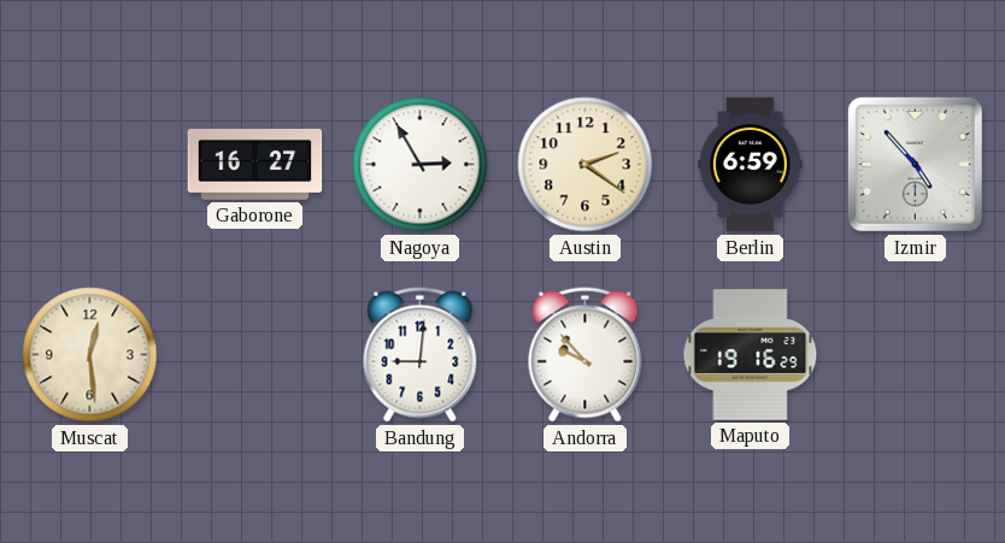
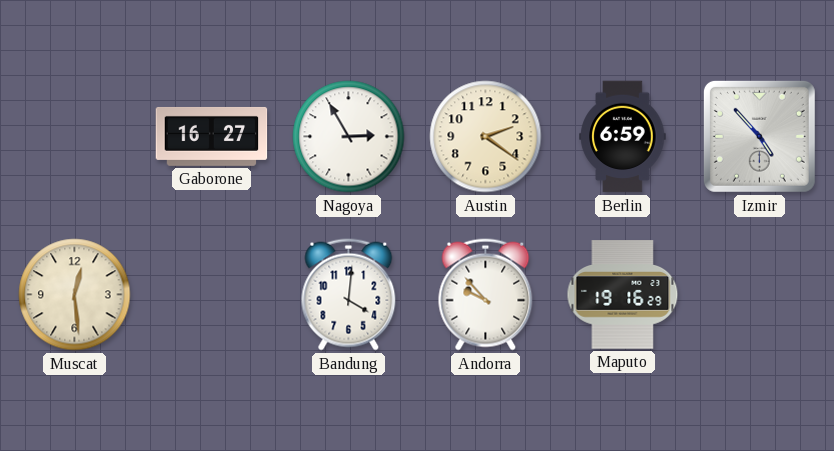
Bandung: 9:01 -> 4:01
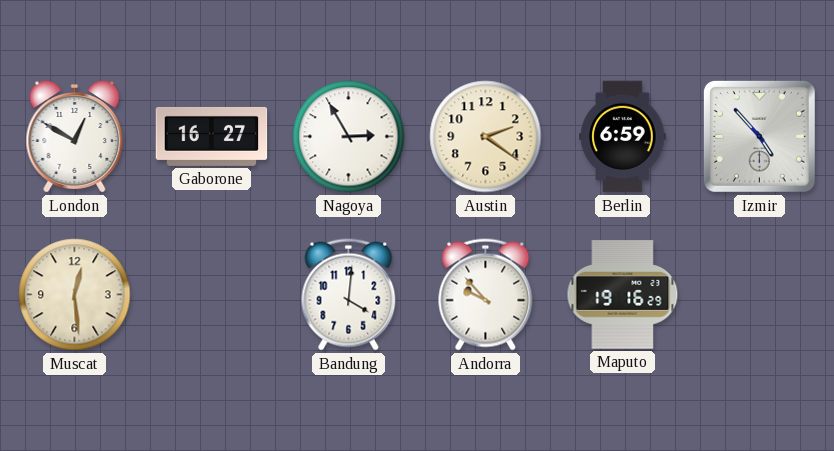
London: none -> 12:50
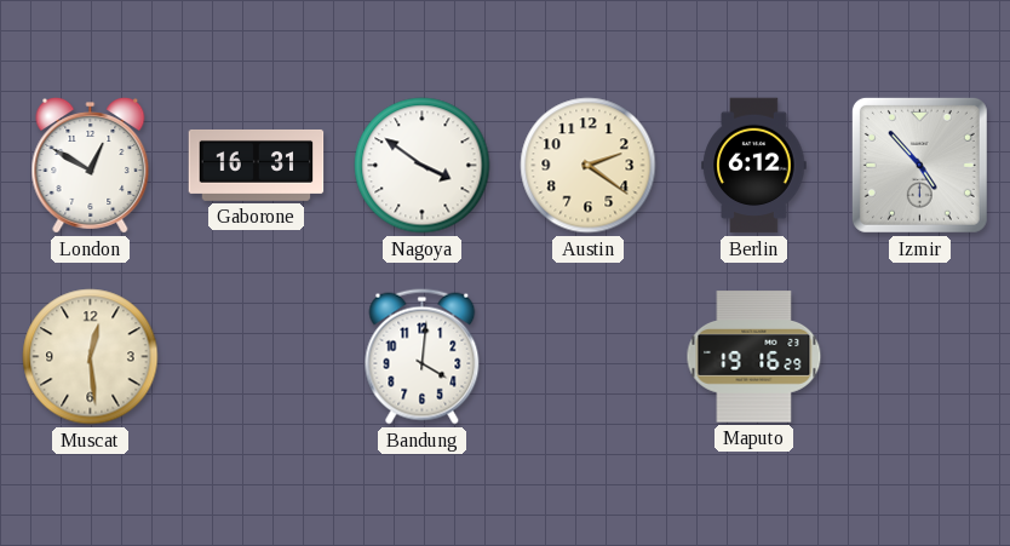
Gaborone: 16:27 -> 16:31
Nagoya: 2:55 -> 3:51
Berlin: 6:59 -> 6:12
Andorra: 9:53 -> none
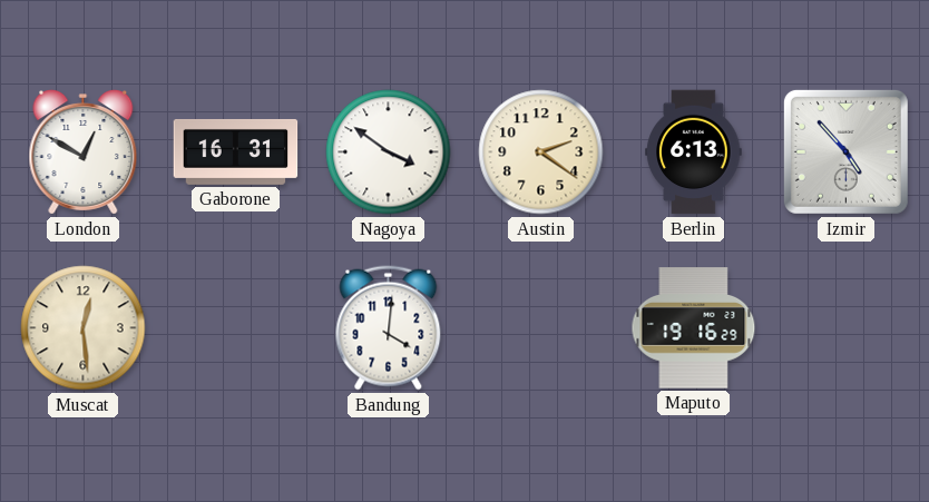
Berlin: 6:12 -> 6:13
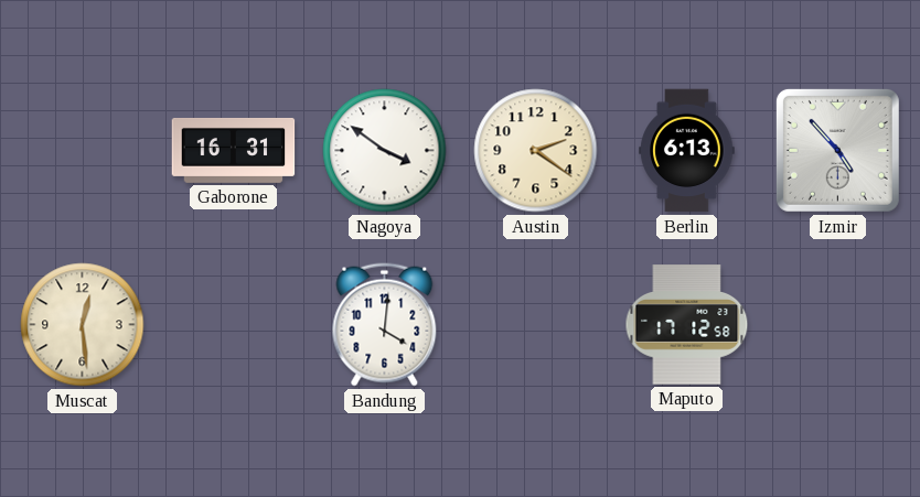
London: 12:50 -> none
Maputo: 19:16 -> 17:12
